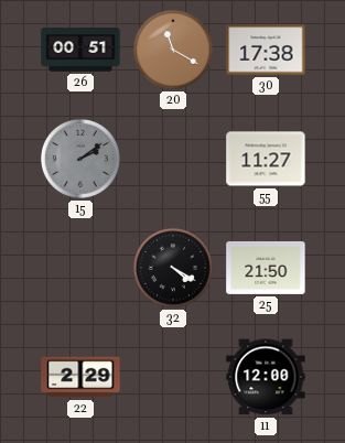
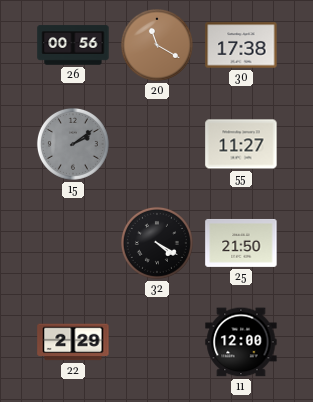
26: 00:51 -> 00:56
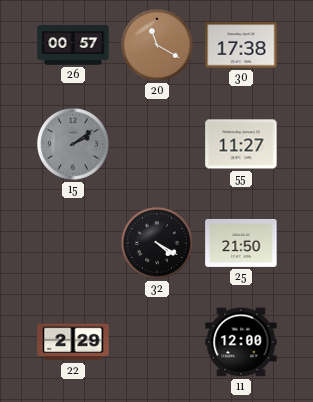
26: 00:56 -> 00:57
